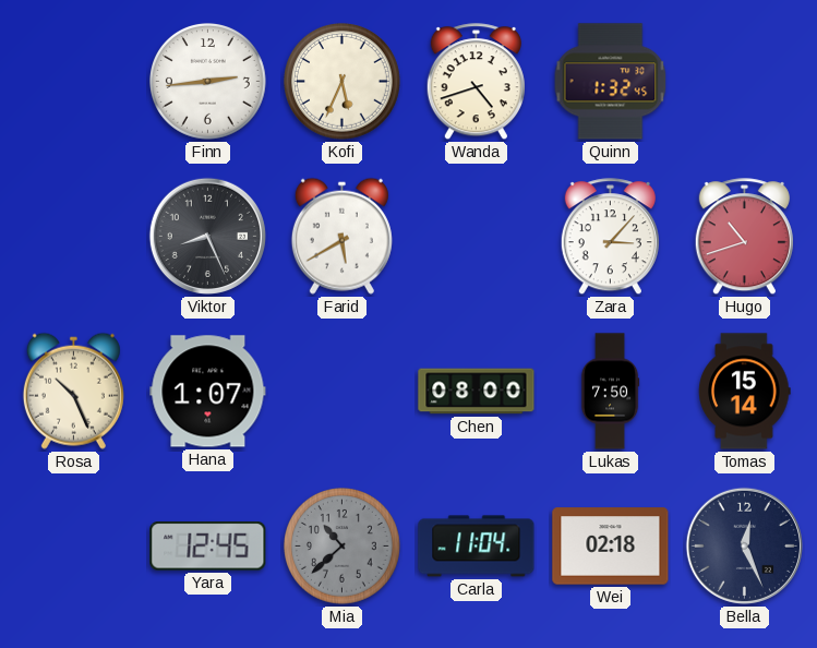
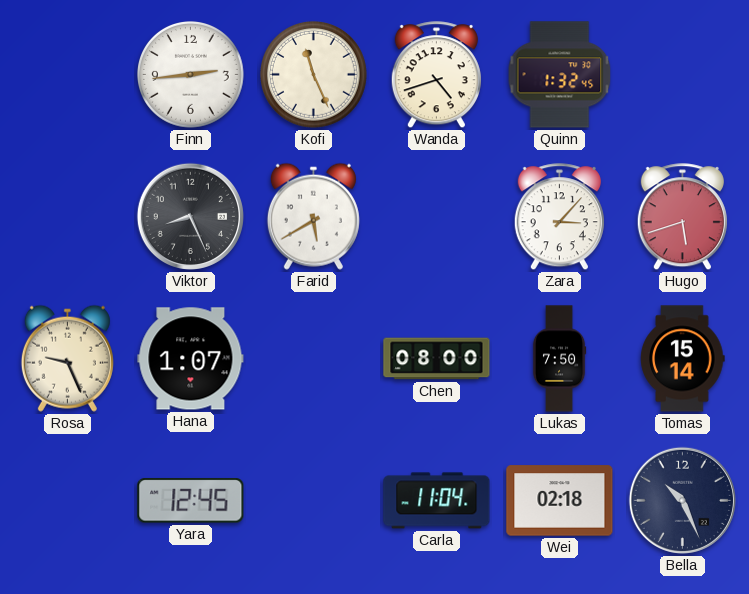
Kofi: 5:34 -> 11:26
Hugo: 10:42 -> 5:42
Rosa: 10:26 -> 9:26
Mia: 10:38 -> none
Bella: 12:26 -> 10:26
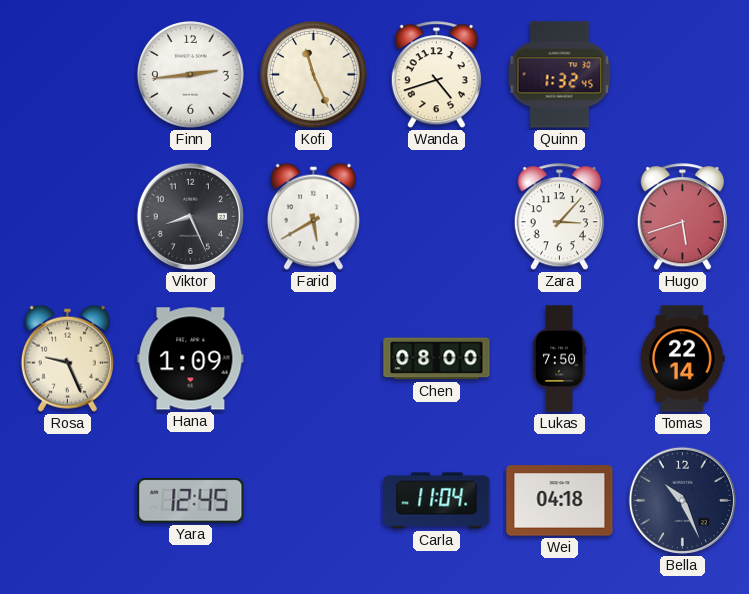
Hana: 1:07 -> 1:09
Tomas: 15:14 -> 22:14
Wei: 02:18 -> 04:18
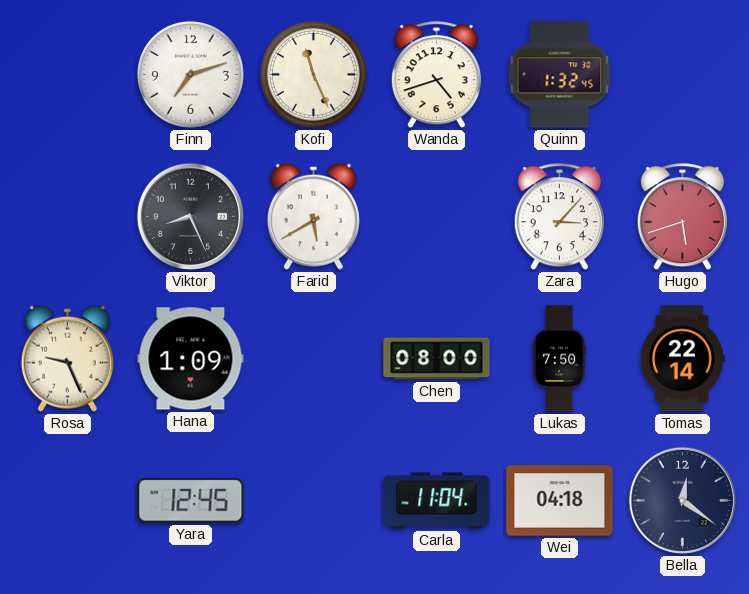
Finn: 2:44 -> 7:12
Bella: 10:26 -> 12:21
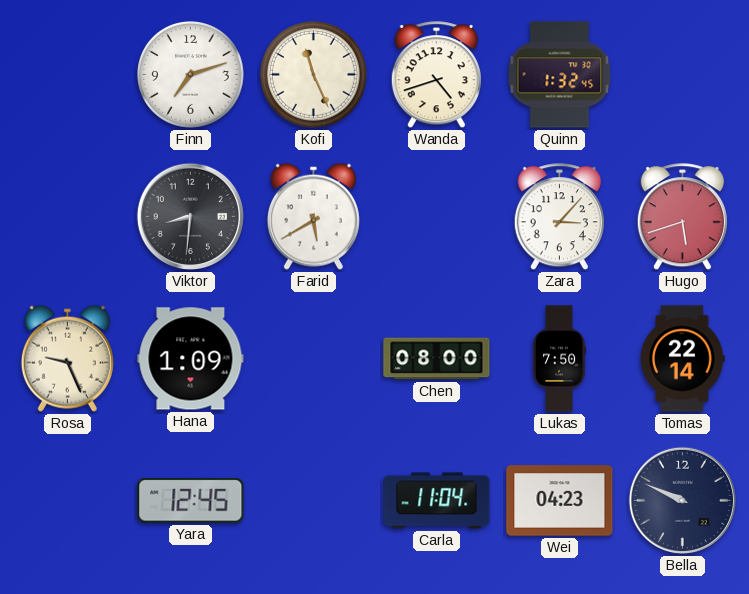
Viktor: 8:26 -> 8:31
Wei: 04:18 -> 04:23
Bella: 12:21 -> 9:49
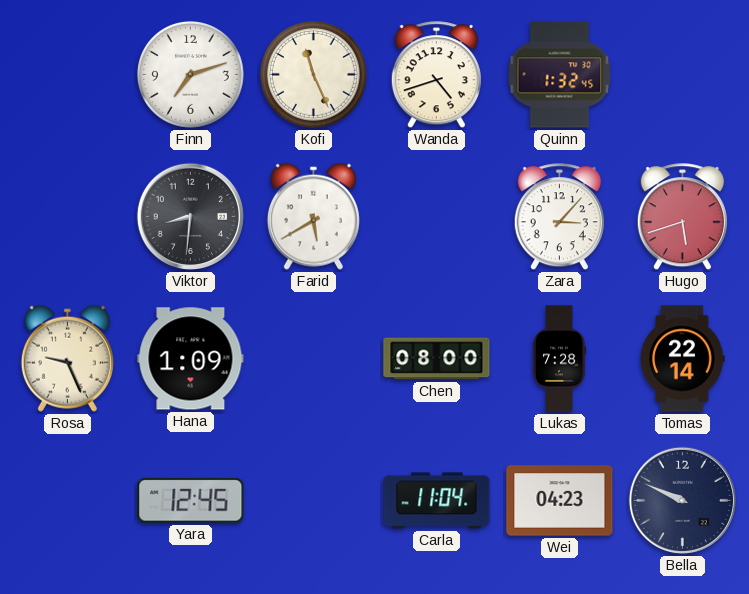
Lukas: 7:50 -> 7:28
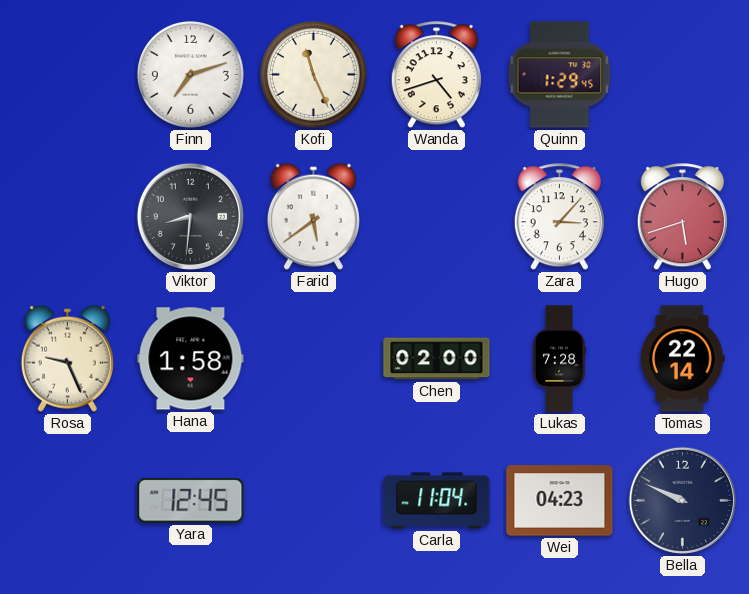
Quinn: 1:32 -> 1:29
Farid: 5:40 -> 5:39
Hana: 1:09 -> 1:58
Chen: 08:00 -> 02:00
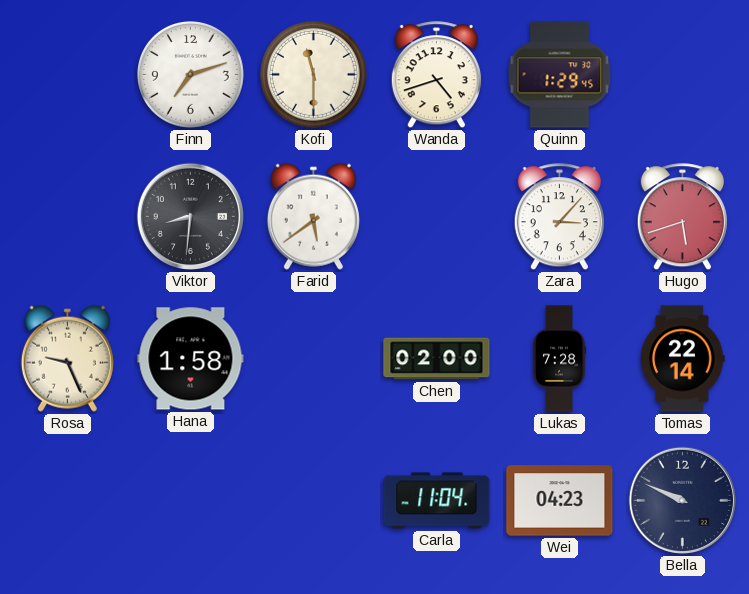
Kofi: 11:26 -> 11:30
Yara: 12:45 -> none
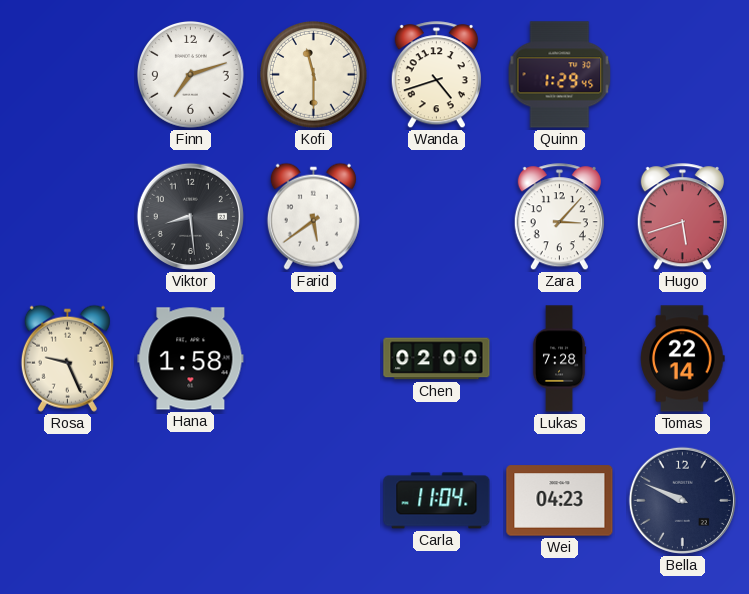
Viktor: 8:31 -> 8:29
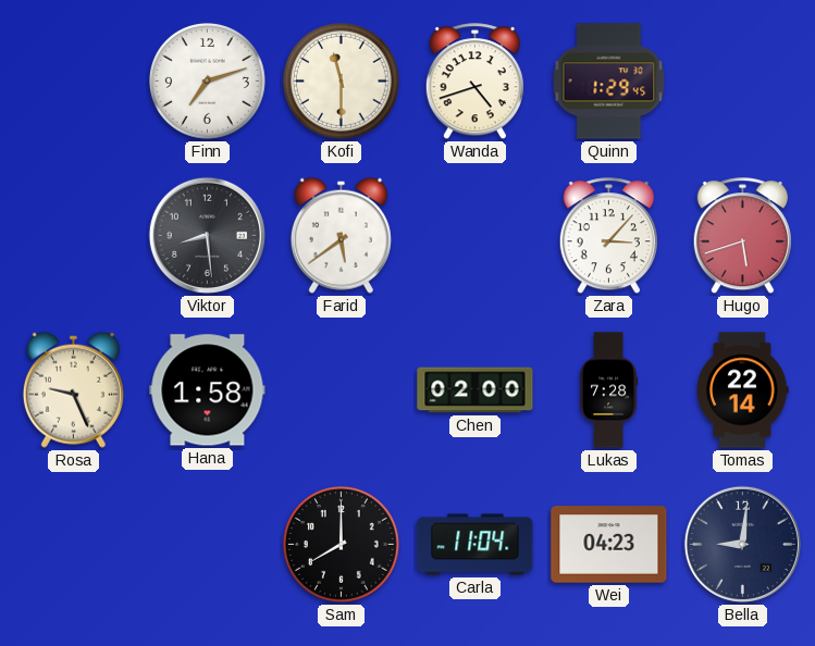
Sam: none -> 8:00
Bella: 9:49 -> 9:01
